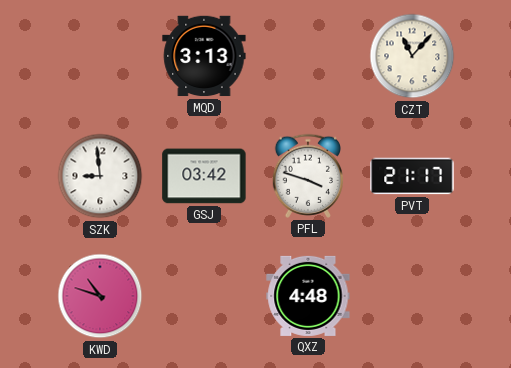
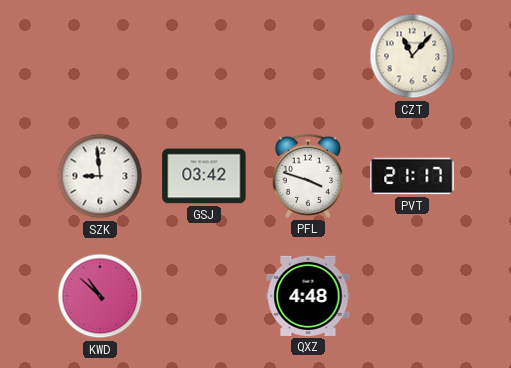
MQD: 3:13 -> none
KWD: 10:48 -> 10:52
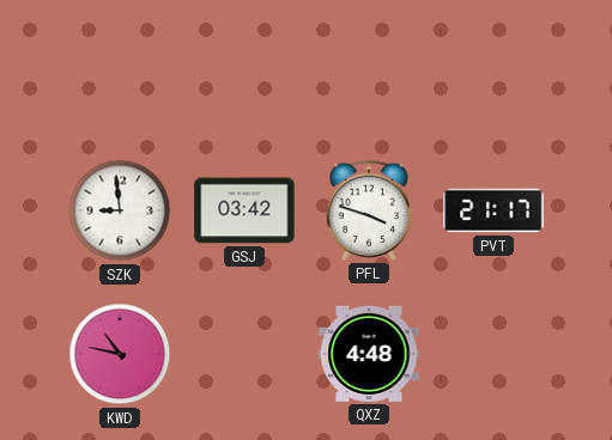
CZT: 11:07 -> none
KWD: 10:52 -> 10:47
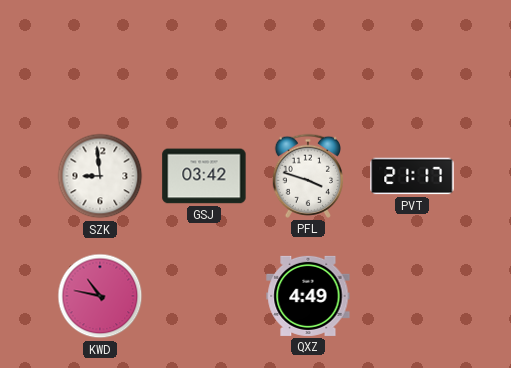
QXZ: 4:48 -> 4:49
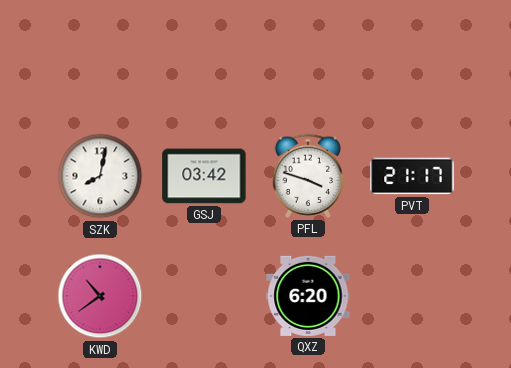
SZK: 8:59 -> 8:02
KWD: 10:47 -> 10:39
QXZ: 4:49 -> 6:20
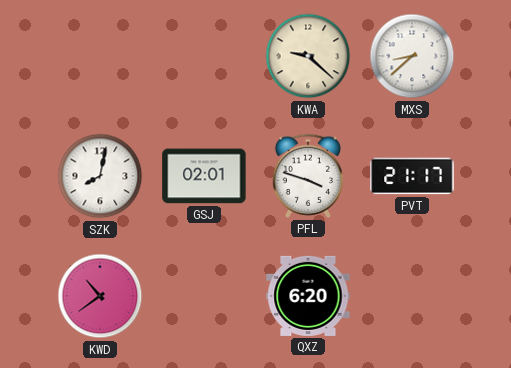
KWA: none -> 9:22
MXS: none -> 8:38
GSJ: 03:42 -> 02:01
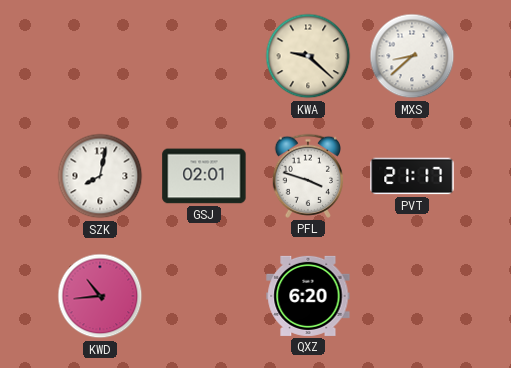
KWD: 10:39 -> 10:44
